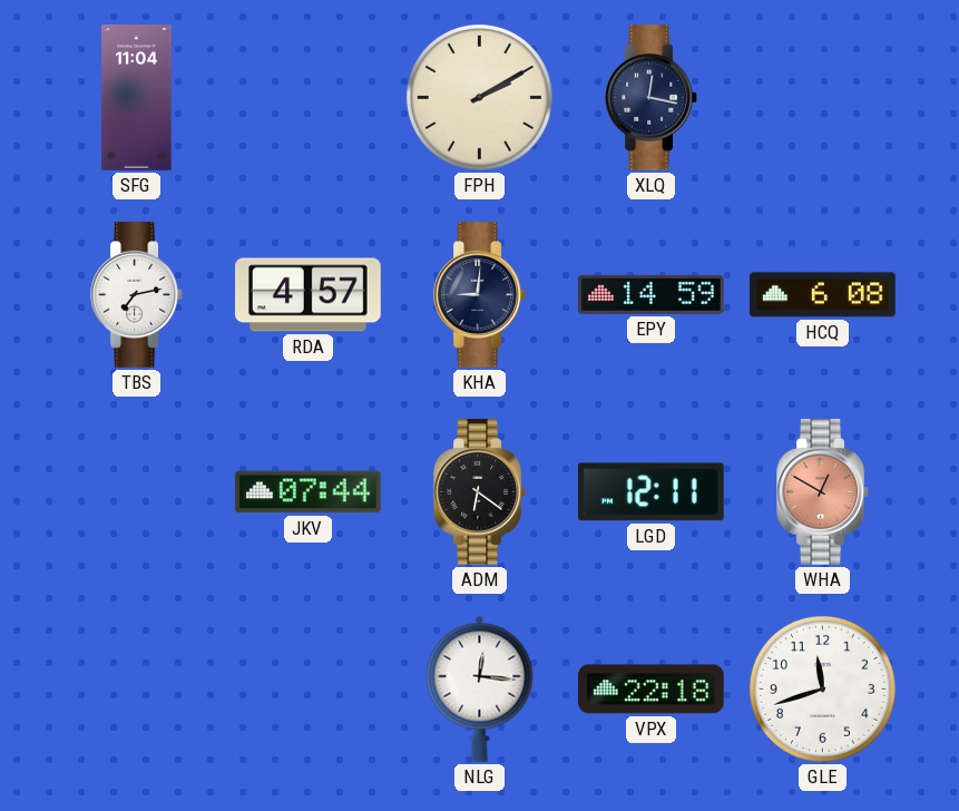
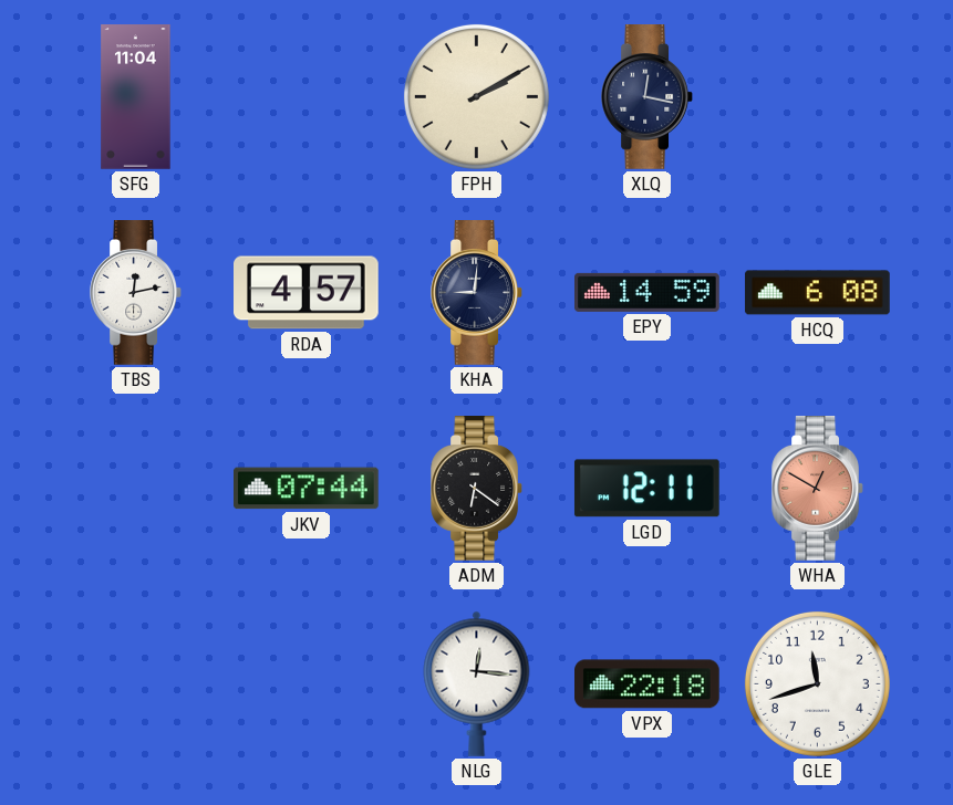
TBS: 7:13 -> 12:13
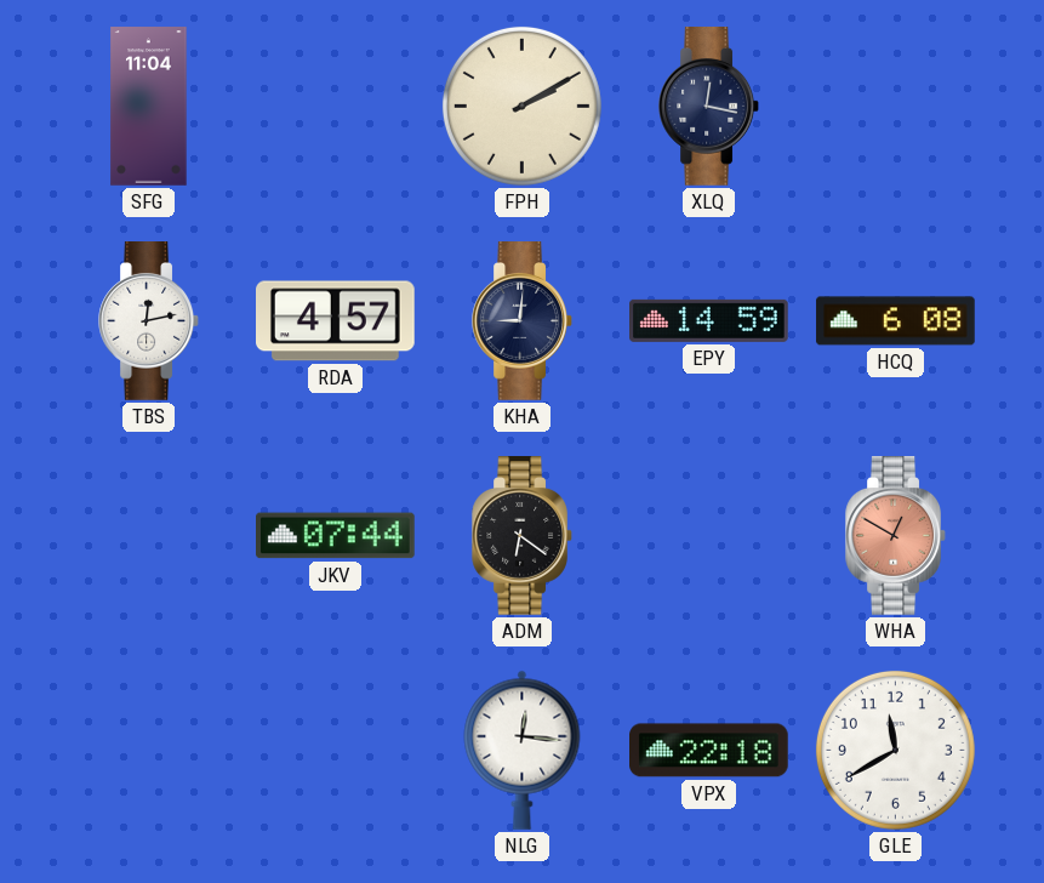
LGD: 12:11 -> none
GLE: 11:42 -> 11:40
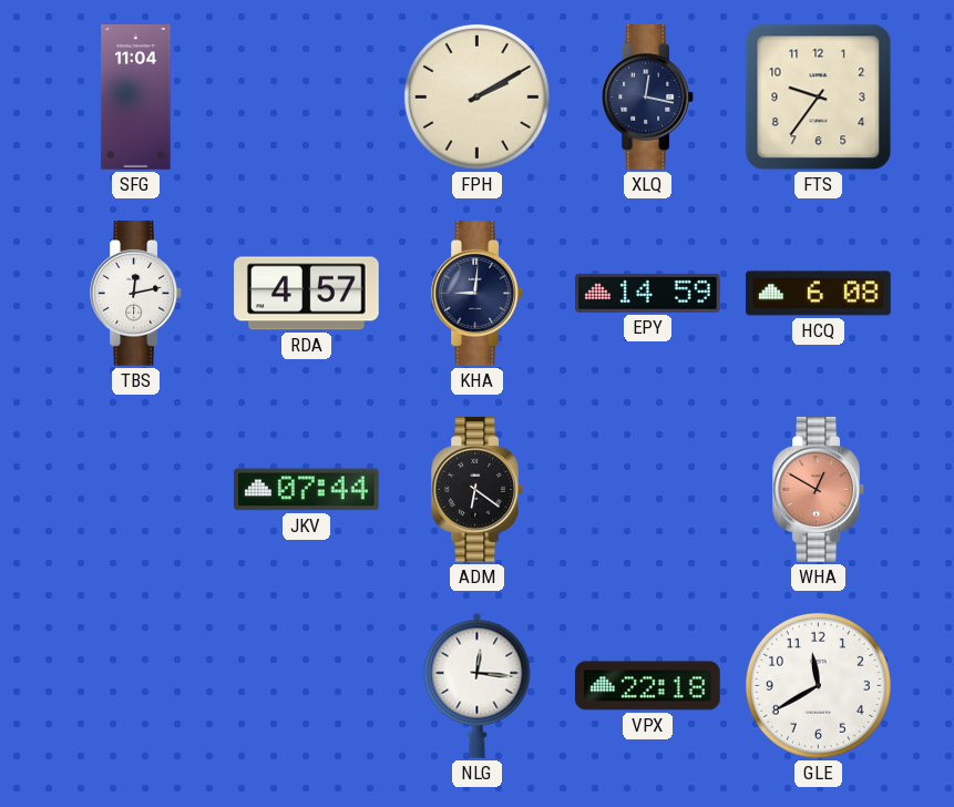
FTS: none -> 9:36
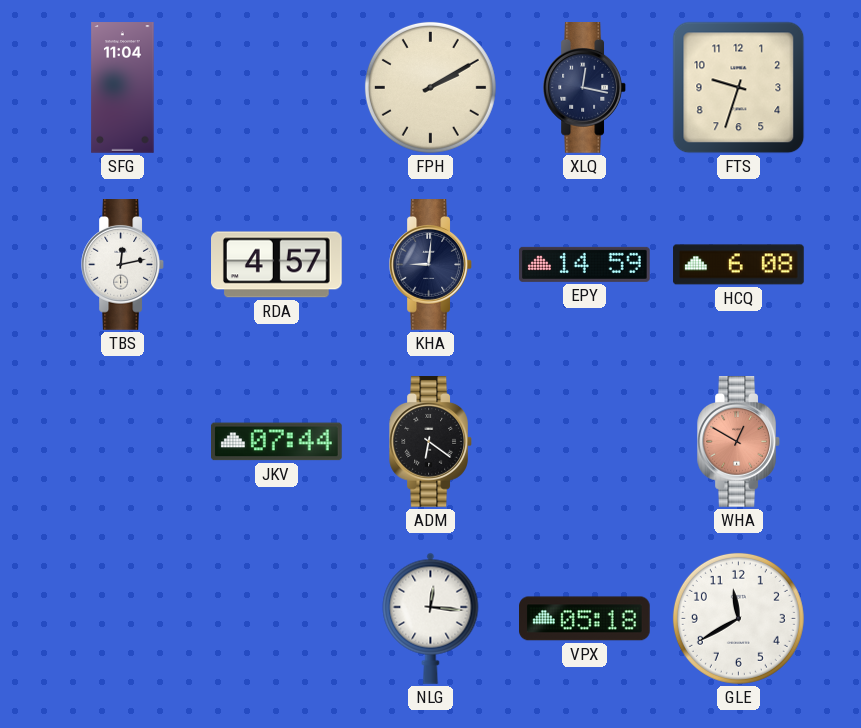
FTS: 9:36 -> 9:33
VPX: 22:18 -> 05:18
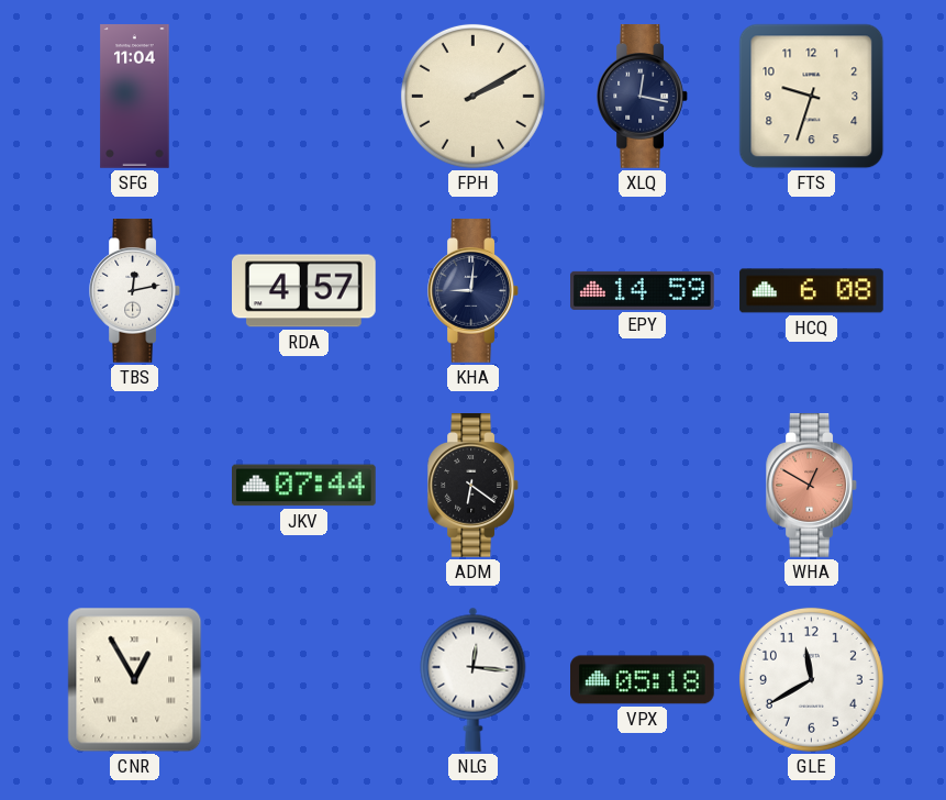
CNR: none -> 12:55
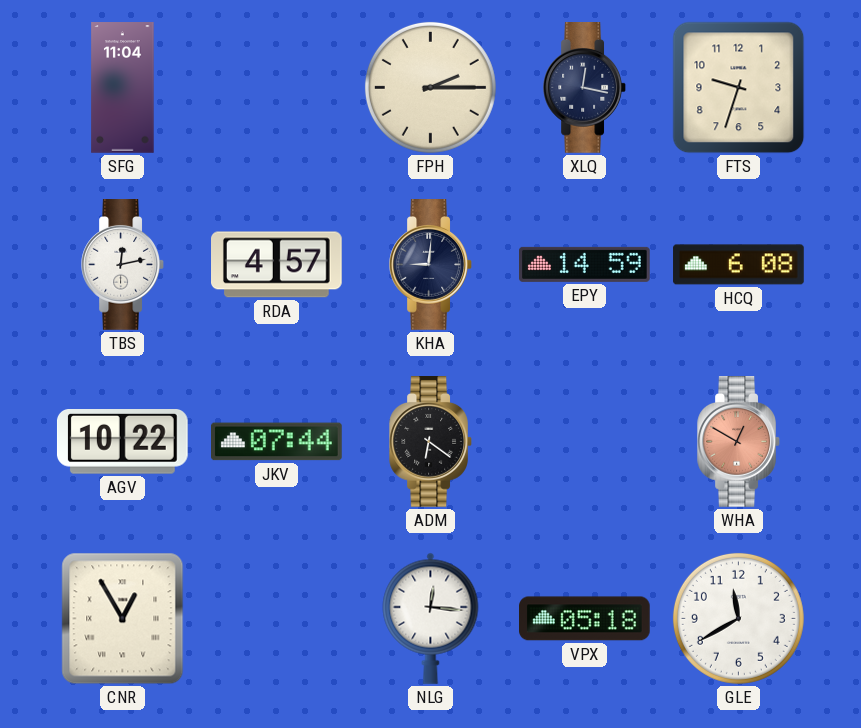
FPH: 2:10 -> 2:15
AGV: none -> 10:22
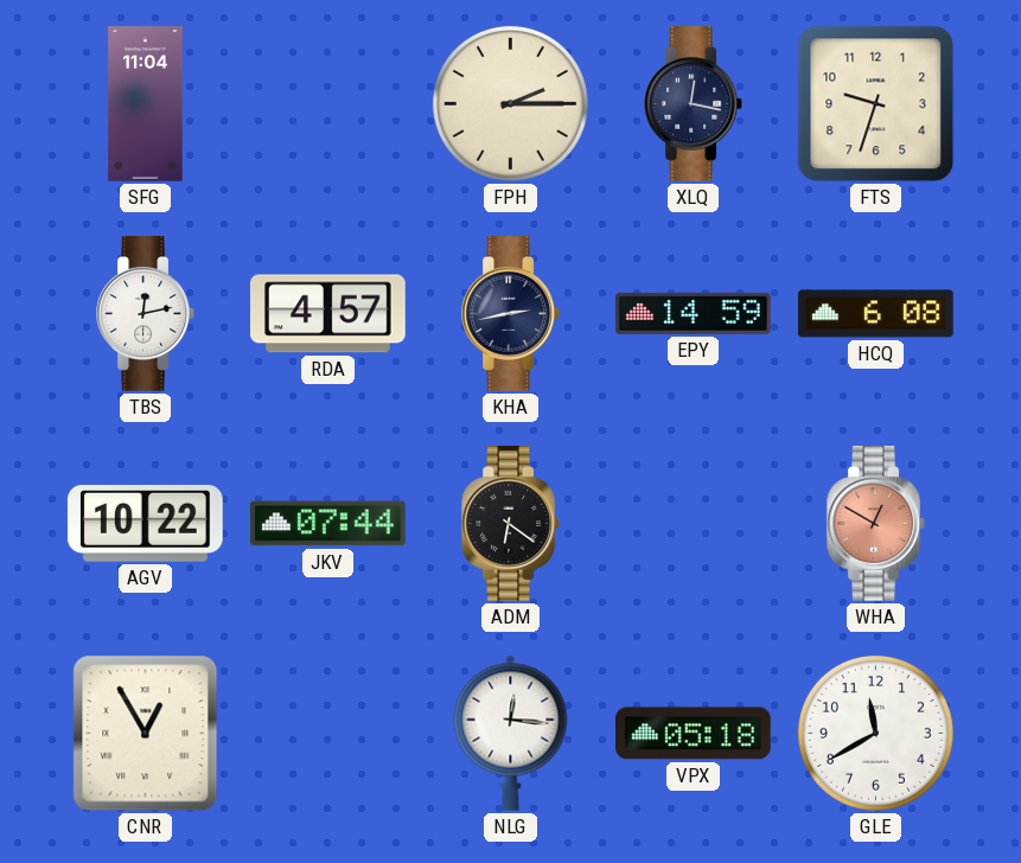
KHA: 9:01 -> 2:43
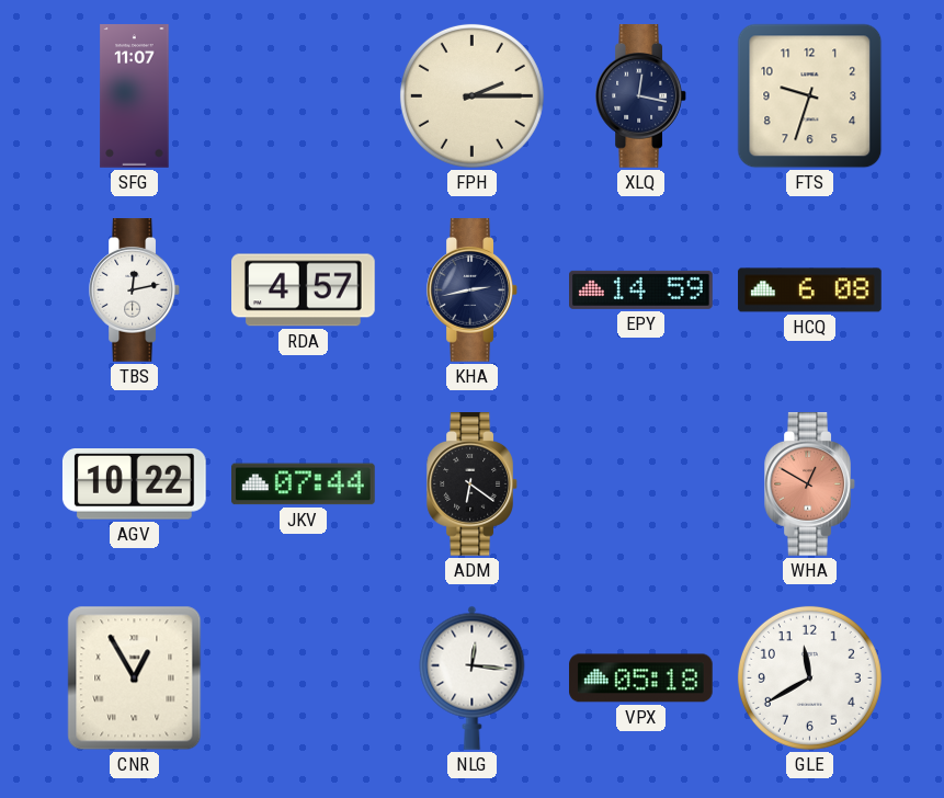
SFG: 11:04 -> 11:07
